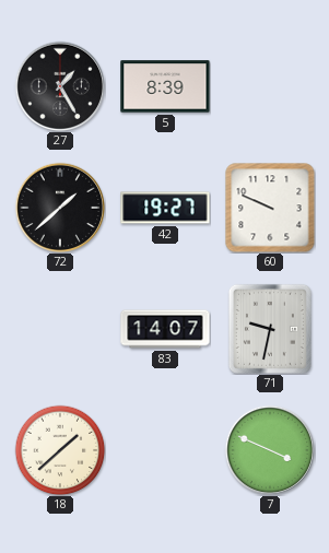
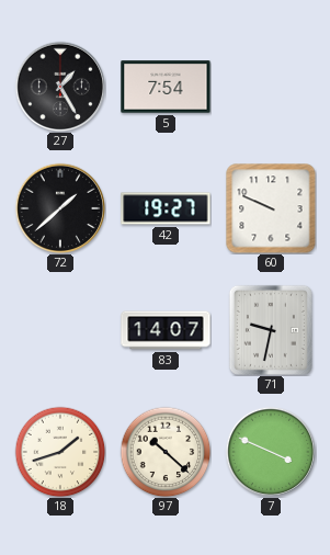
5: 8:39 -> 7:54
18: 1:38 -> 1:42
97: none -> 10:22
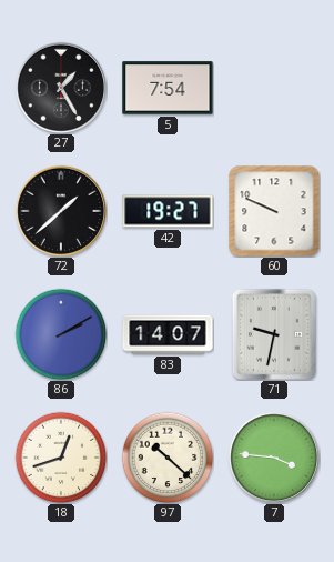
86: none -> 2:10
18: 1:42 -> 12:42
7: 3:49 -> 3:46
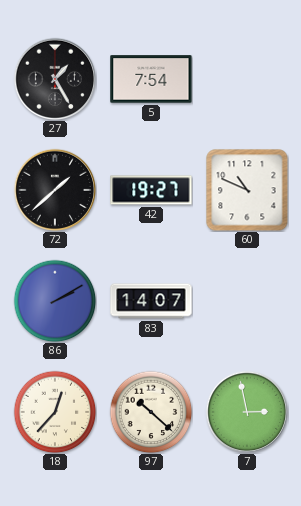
60: 9:49 -> 10:49
71: 9:32 -> none
18: 12:42 -> 12:37
7: 3:46 -> 2:58
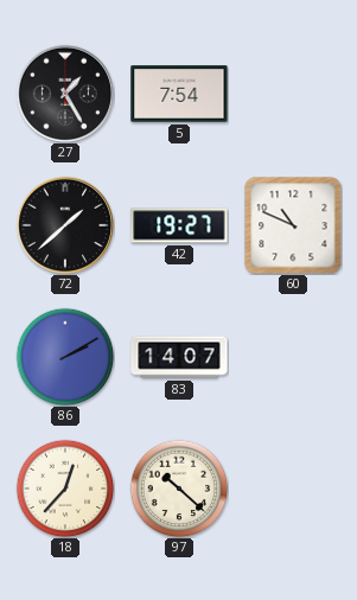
7: 2:58 -> none
